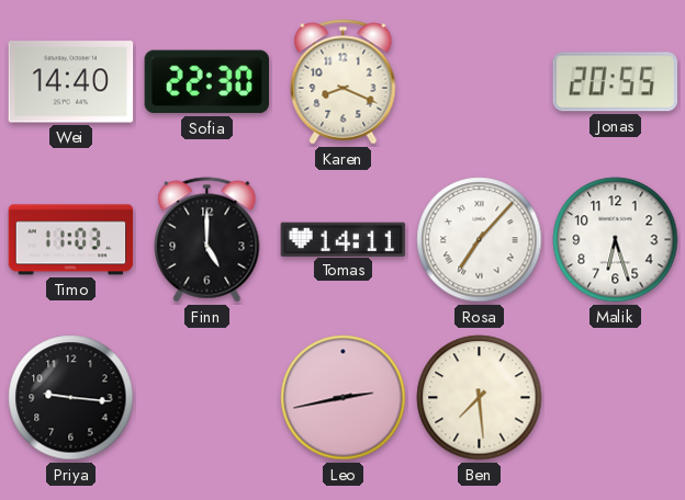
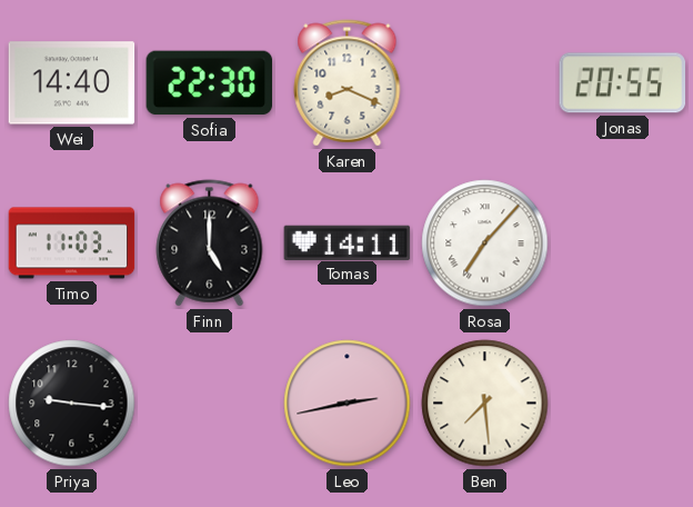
Malik: 6:27 -> none
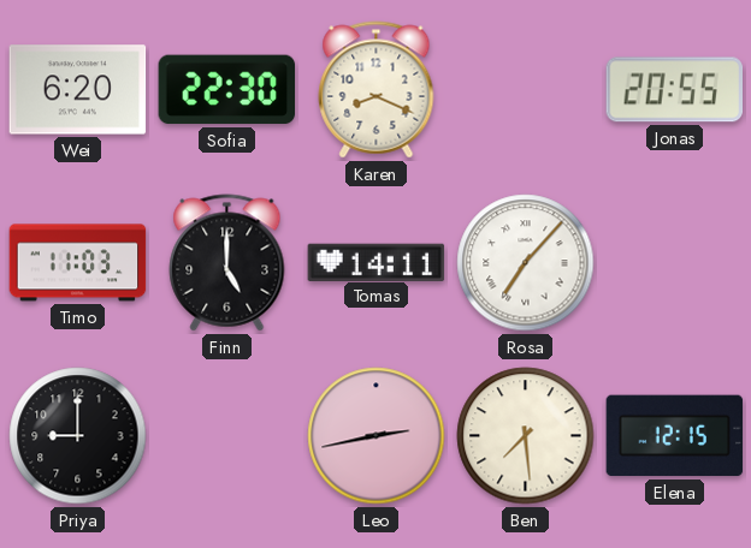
Wei: 14:40 -> 6:20
Priya: 9:16 -> 9:00
Elena: none -> 12:15
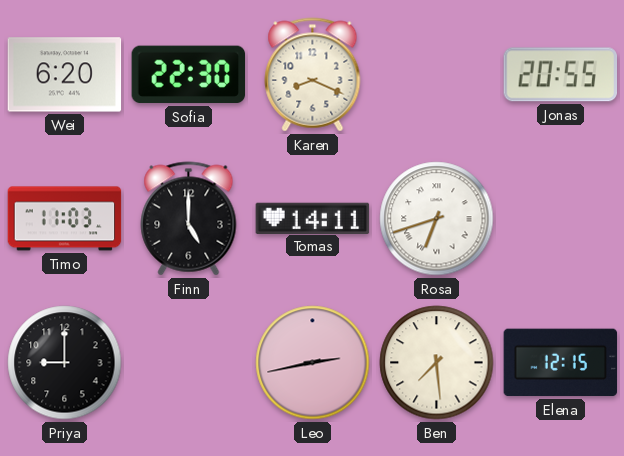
Rosa: 7:07 -> 6:42
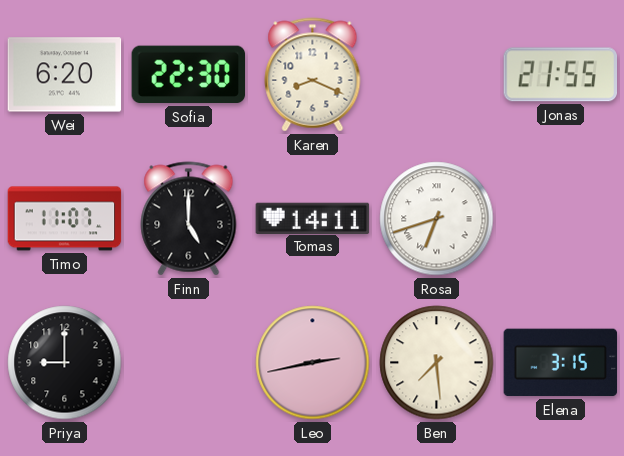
Jonas: 20:55 -> 21:55
Timo: 11:03 -> 11:07
Elena: 12:15 -> 3:15
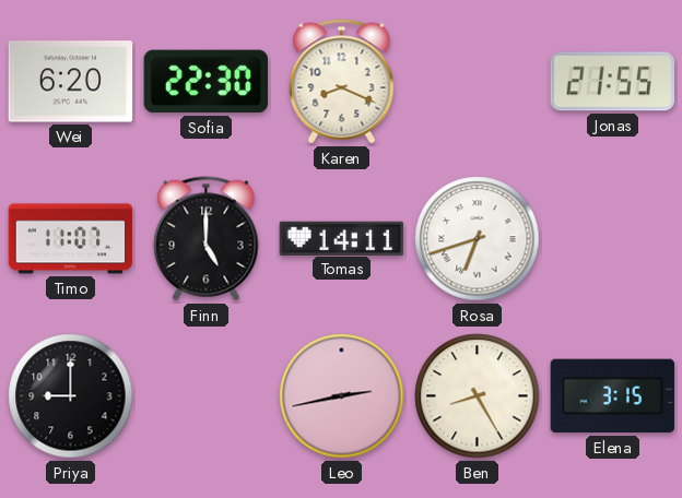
Ben: 7:29 -> 8:25
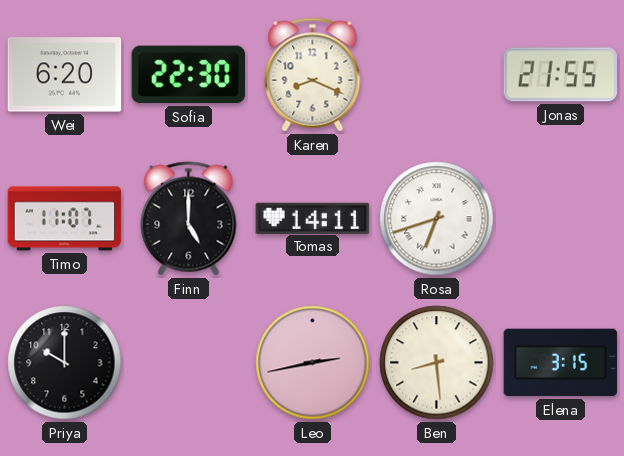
Priya: 9:00 -> 10:00
Ben: 8:25 -> 8:29
